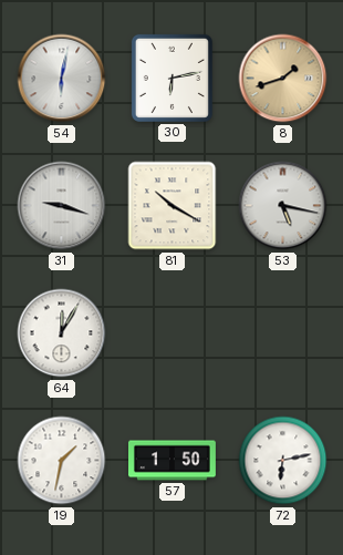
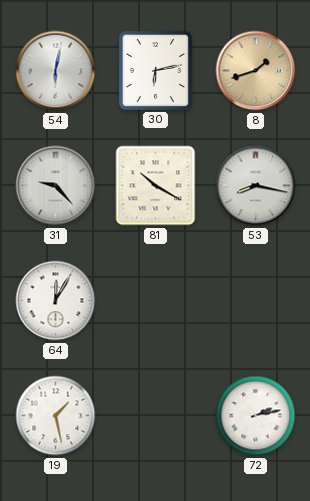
31: 9:18 -> 9:23
53: 5:17 -> 8:17
19: 1:32 -> 1:28
57: 1:50 -> none
72: 6:13 -> 2:13
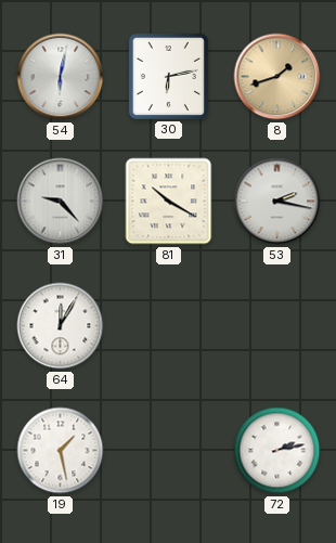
53: 8:17 -> 2:17
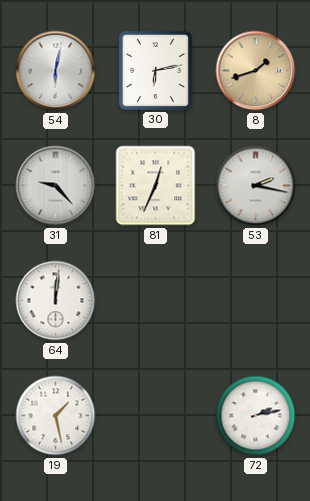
81: 10:20 -> 12:34
64: 12:05 -> 12:01
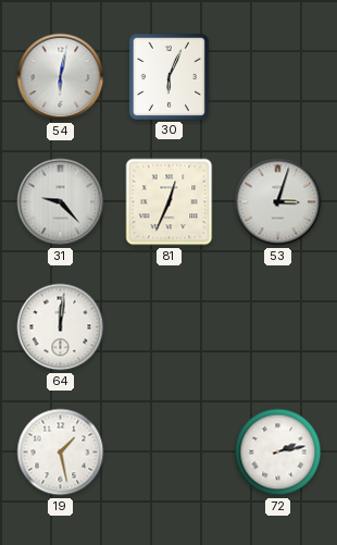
30: 6:13 -> 6:04
8: 1:42 -> none
53: 2:17 -> 3:03
